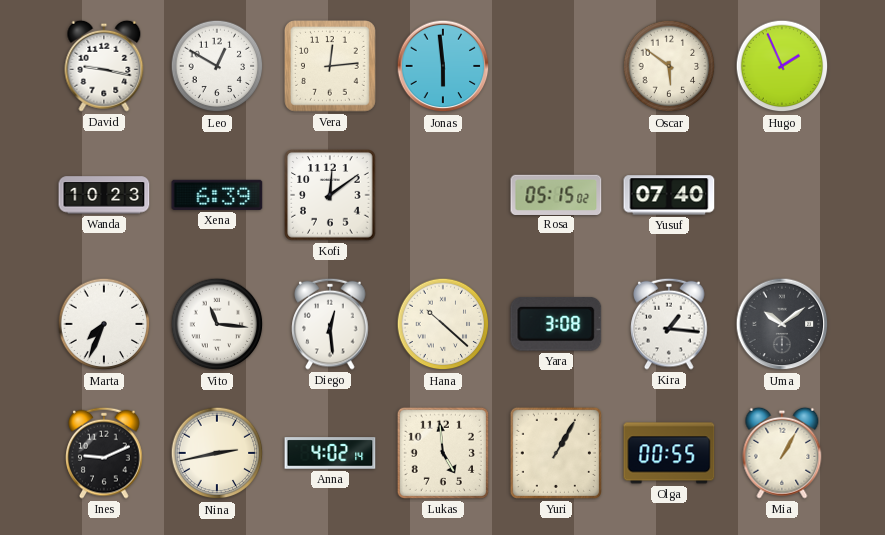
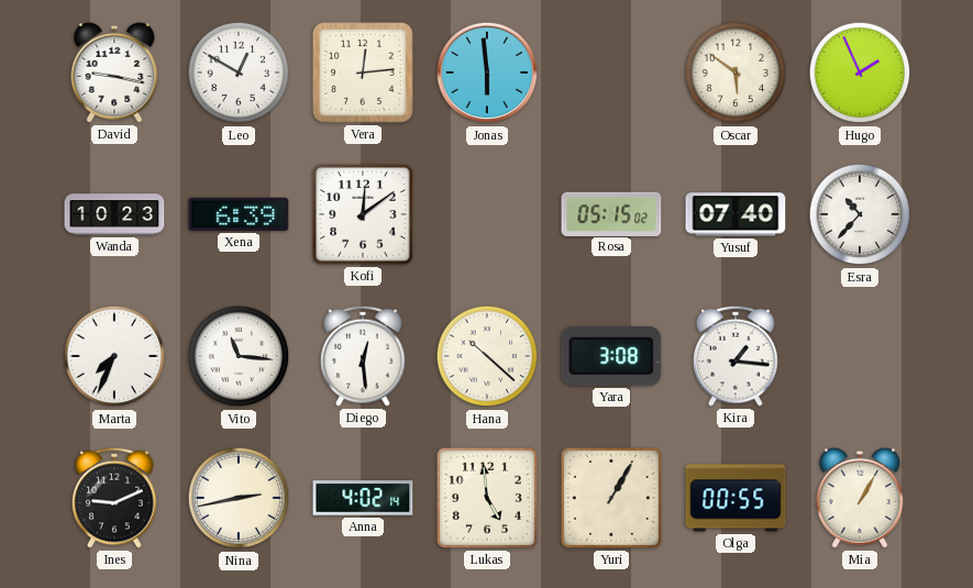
Esra: none -> 10:37
Uma: 10:09 -> none
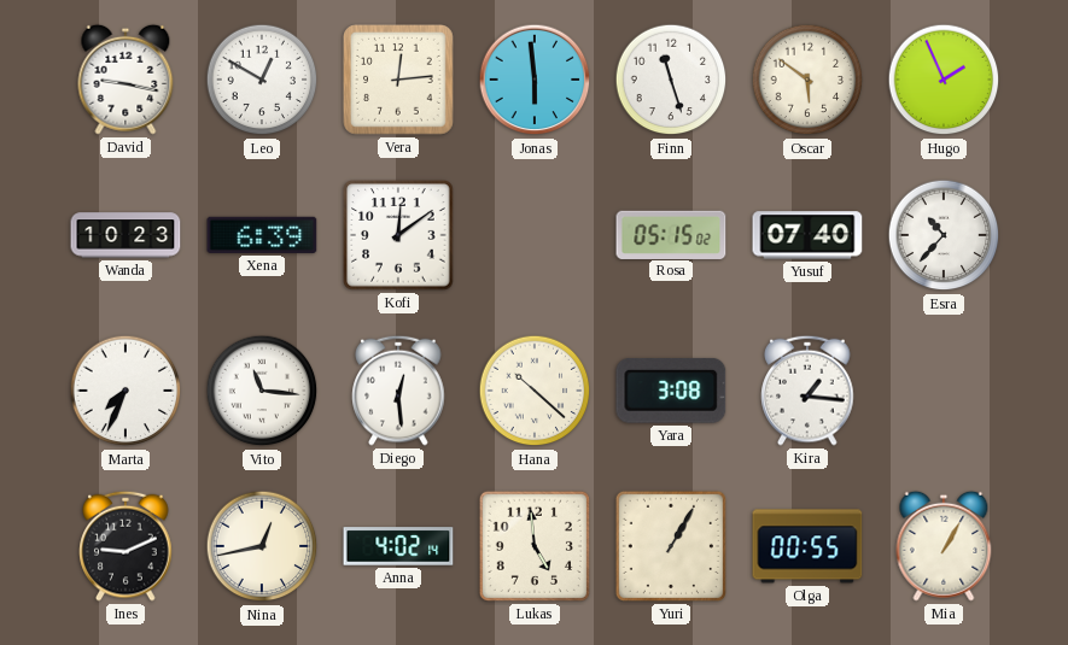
Finn: none -> 11:27
Nina: 2:43 -> 12:43
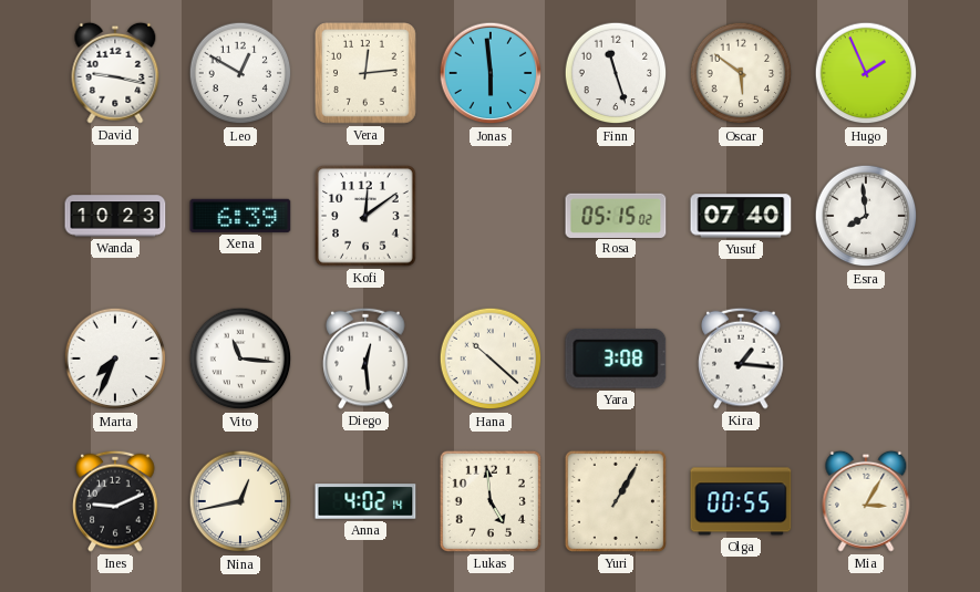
Esra: 10:37 -> 7:59
Mia: 1:05 -> 3:05
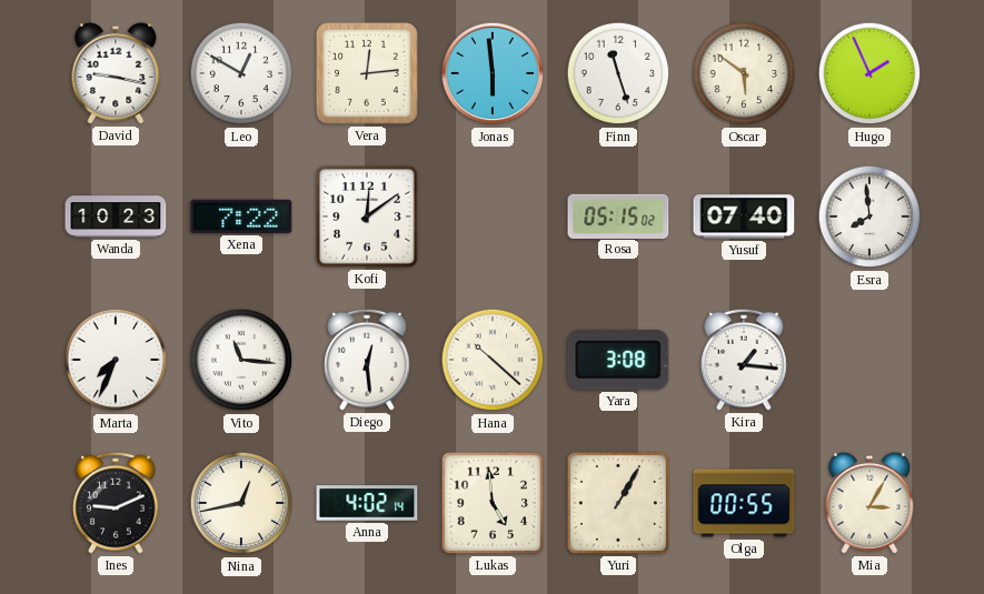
Xena: 6:39 -> 7:22
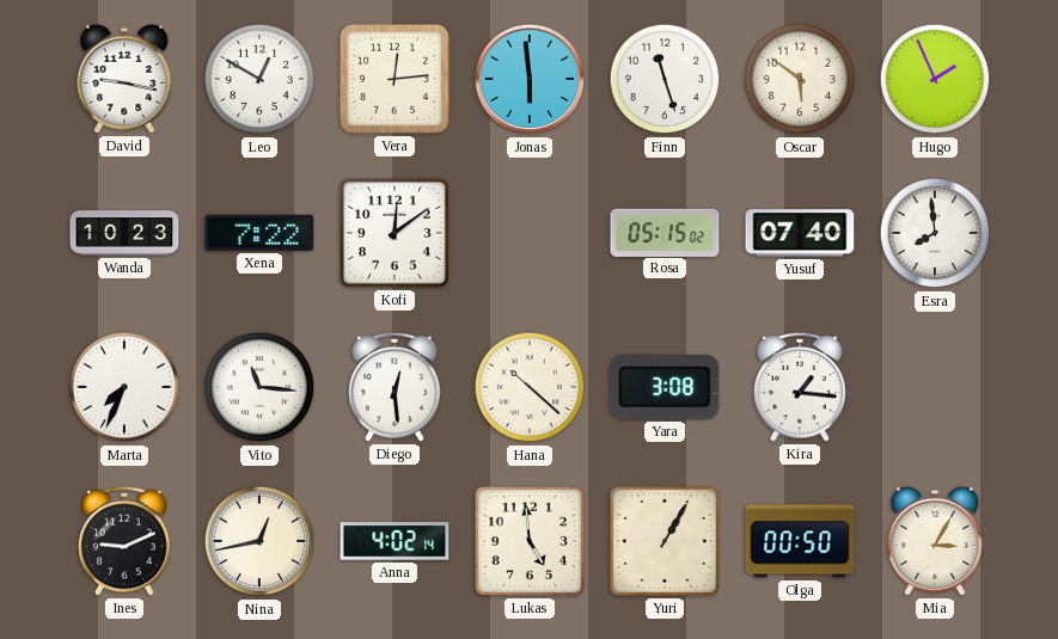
Olga: 00:55 -> 00:50
